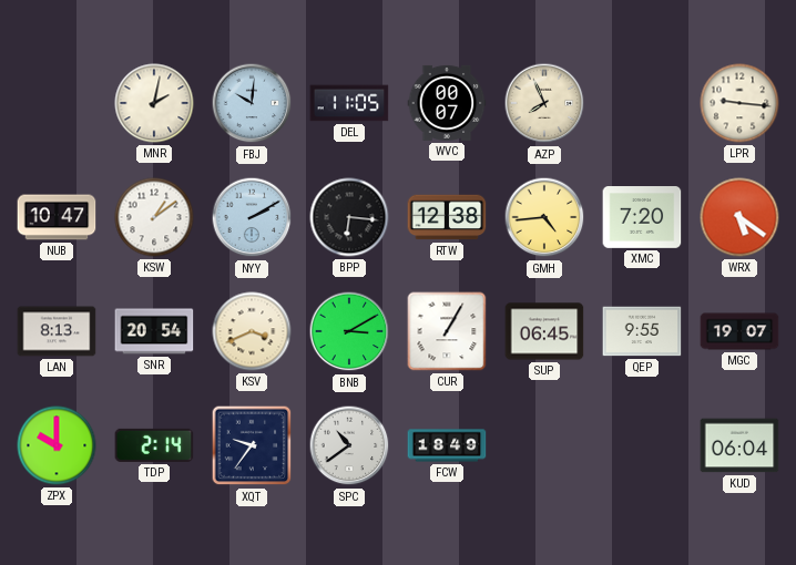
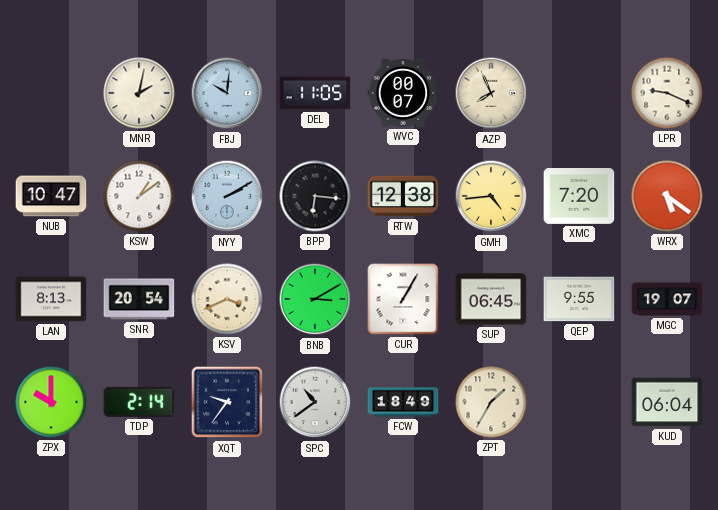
LPR: 9:16 -> 9:19
ZPT: none -> 1:35
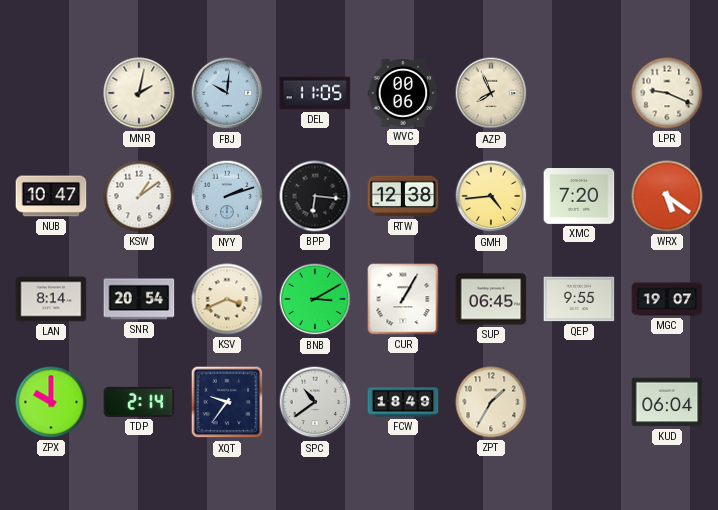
WVC: 00:07 -> 00:06
NYY: 2:10 -> 2:12
LAN: 8:13 -> 8:14
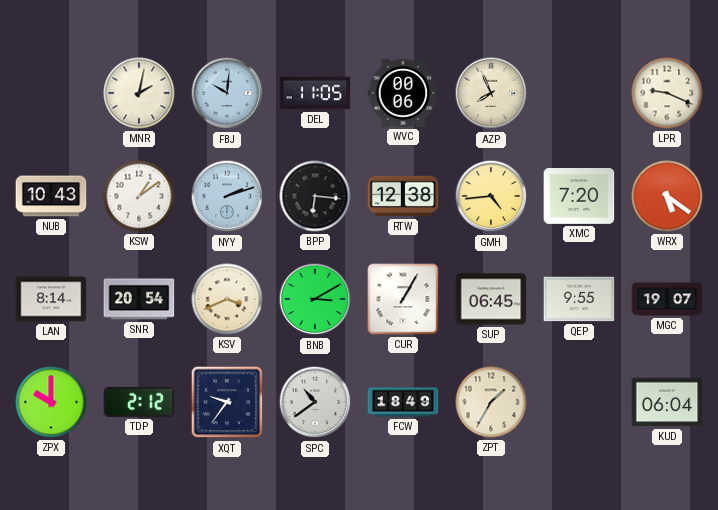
NUB: 10:47 -> 10:43
TDP: 2:14 -> 2:12
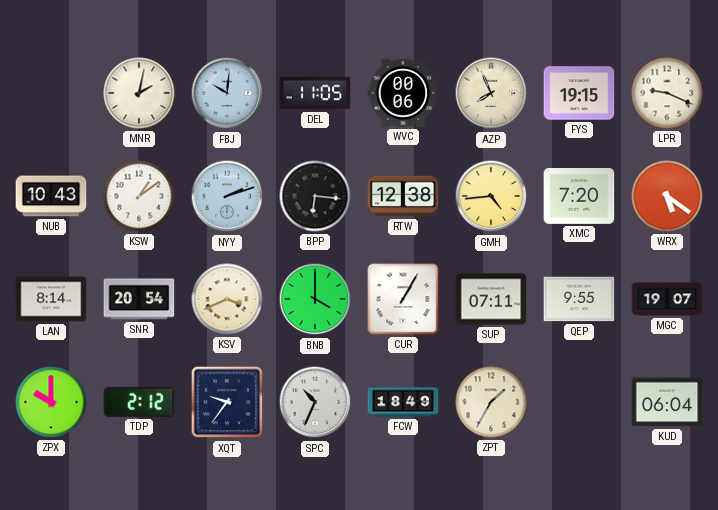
FYS: none -> 19:15
BNB: 3:10 -> 4:00
SUP: 06:45 -> 07:11
SPC: 10:39 -> 10:34
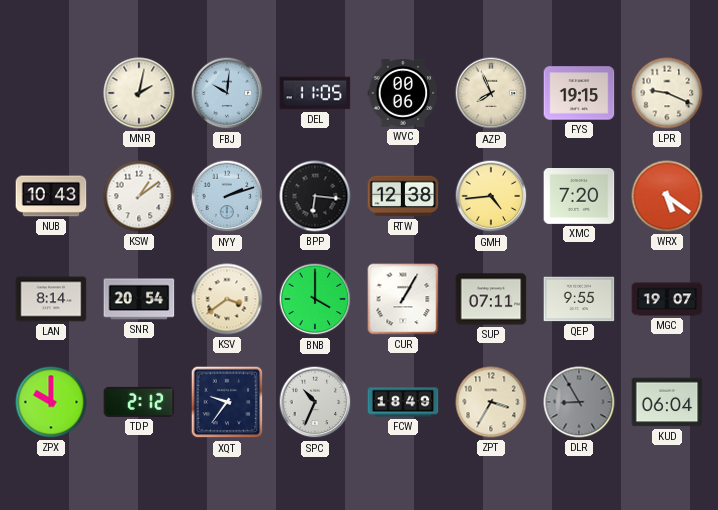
KSV: 3:41 -> 3:39
ZPT: 1:35 -> 3:35
DLR: none -> 8:55
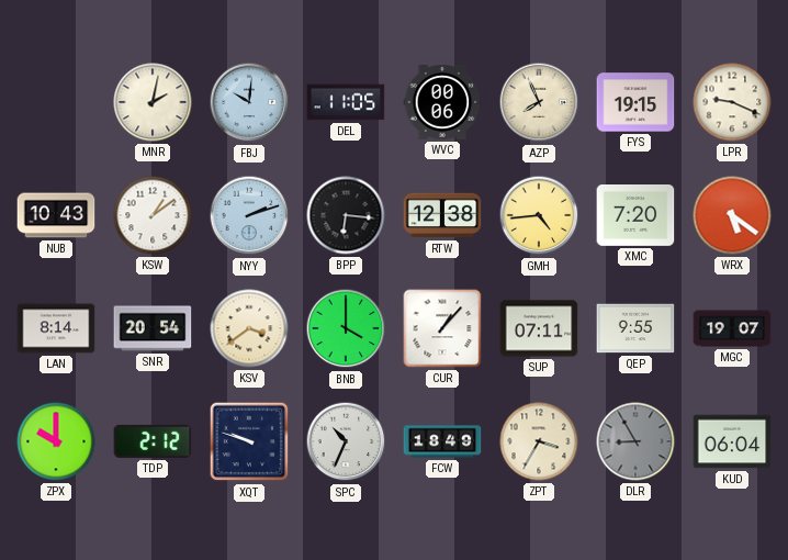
CUR: 1:05 -> 1:07
XQT: 9:36 -> 9:48
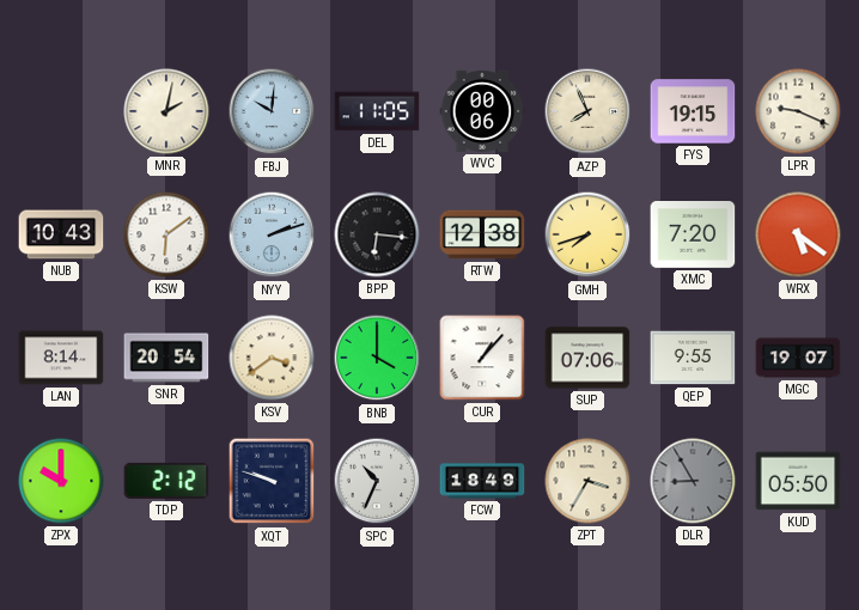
KSW: 1:09 -> 6:09
GMH: 4:44 -> 7:42
SUP: 07:11 -> 07:06
KUD: 06:04 -> 05:50
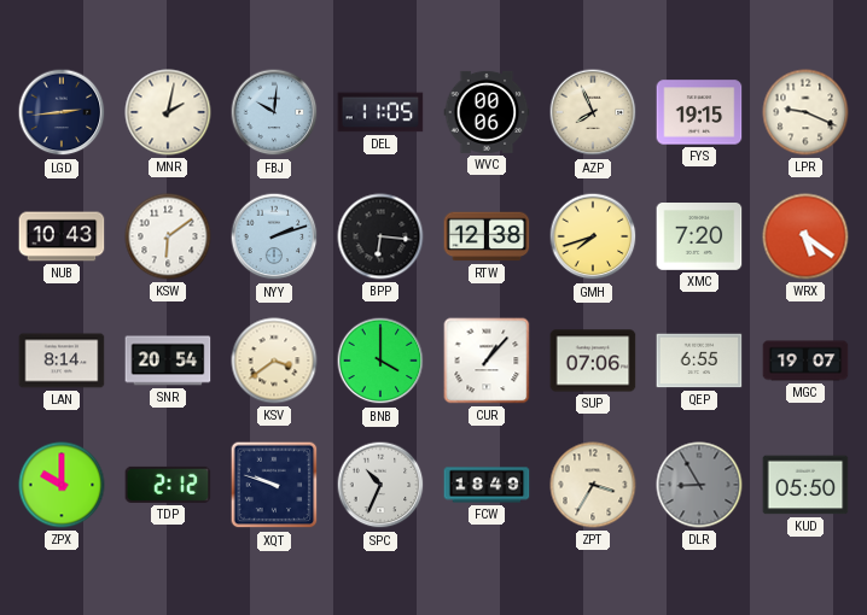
LGD: none -> 2:44
QEP: 9:55 -> 6:55
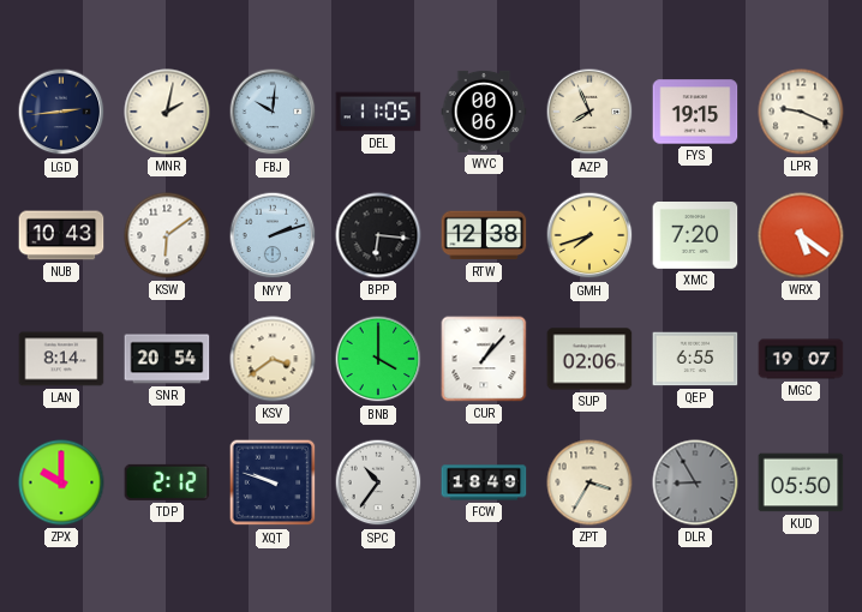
SUP: 07:06 -> 02:06
SPC: 10:34 -> 10:36
